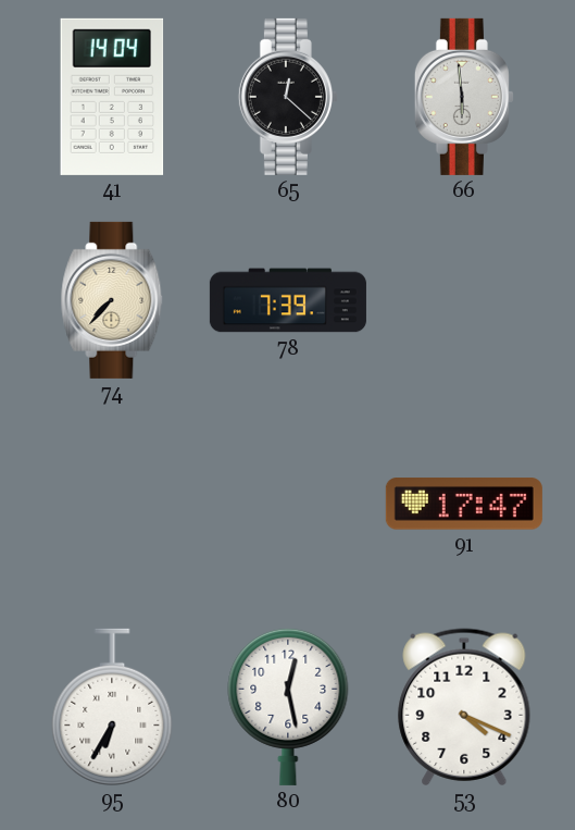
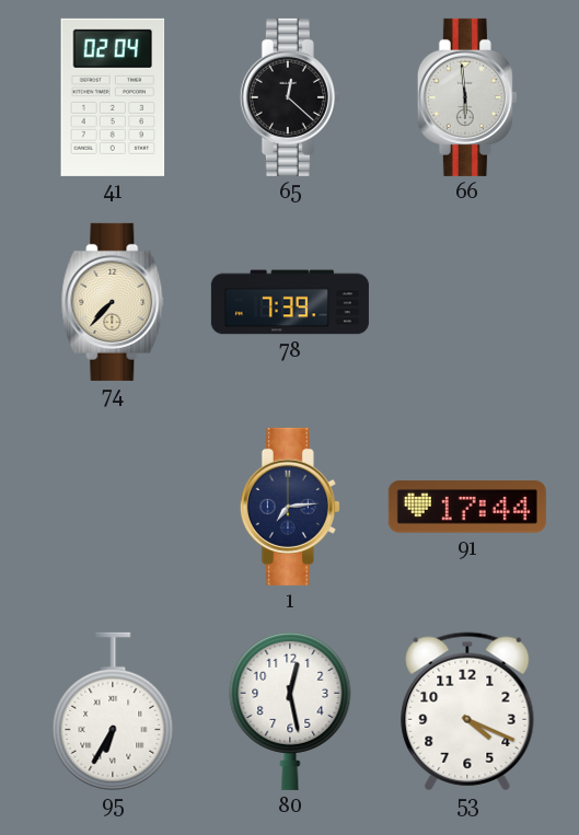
41: 14:04 -> 02:04
1: none -> 7:14
91: 17:47 -> 17:44
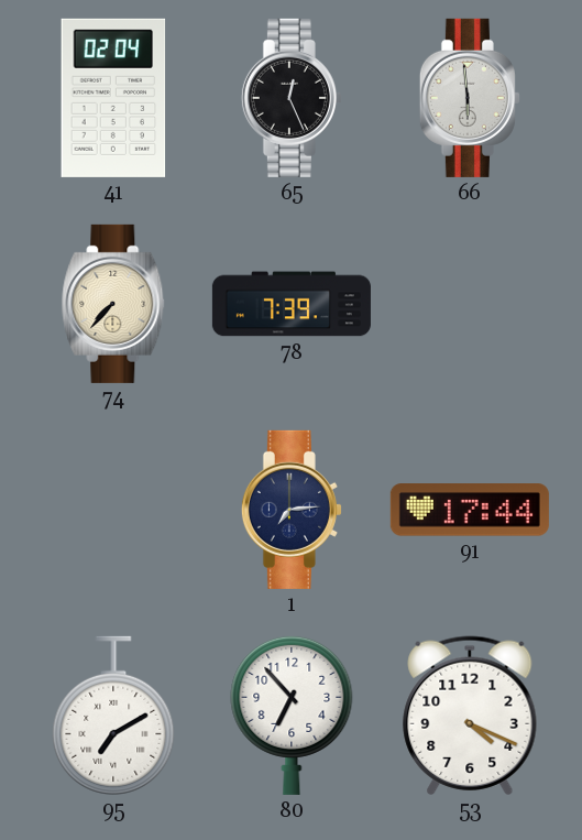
65: 12:22 -> 12:26
95: 6:35 -> 7:10
80: 12:28 -> 6:53
